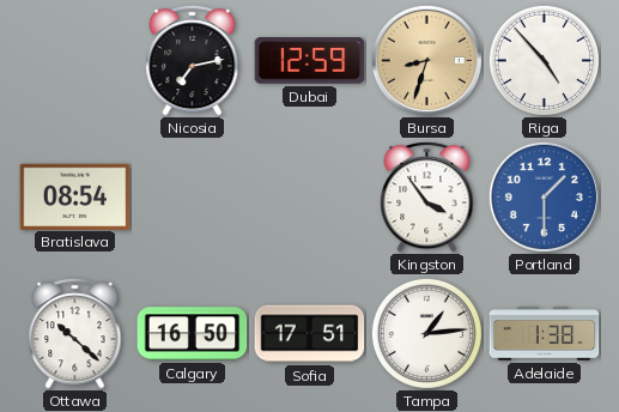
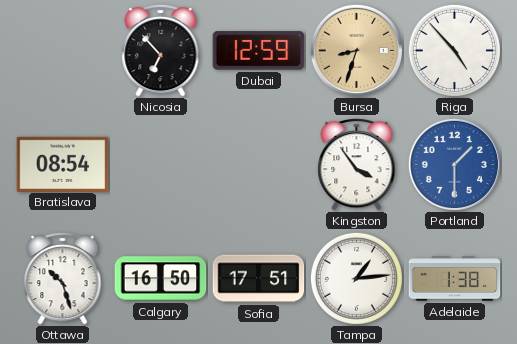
Nicosia: 7:13 -> 6:53
Ottawa: 10:22 -> 10:27
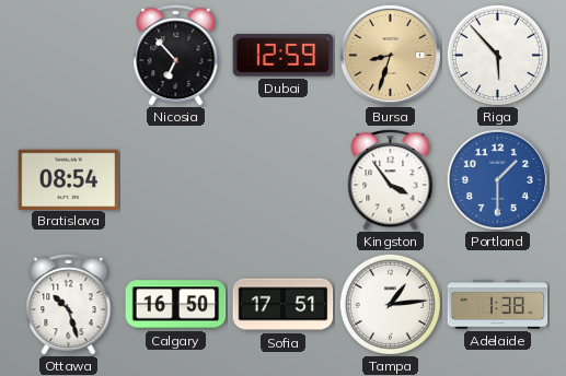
Riga: 4:53 -> 5:53
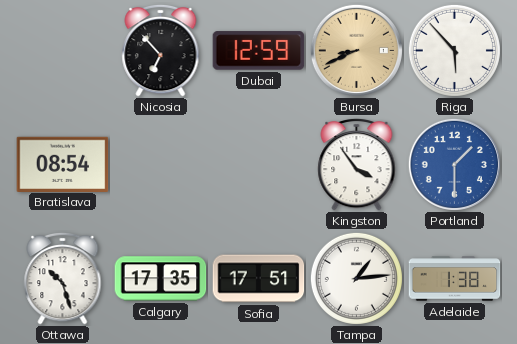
Bursa: 8:33 -> 8:41
Calgary: 16:50 -> 17:35
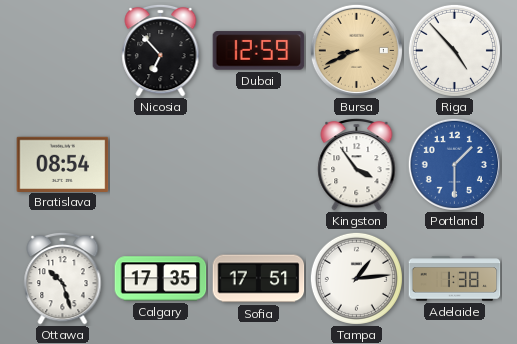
Riga: 5:53 -> 4:53
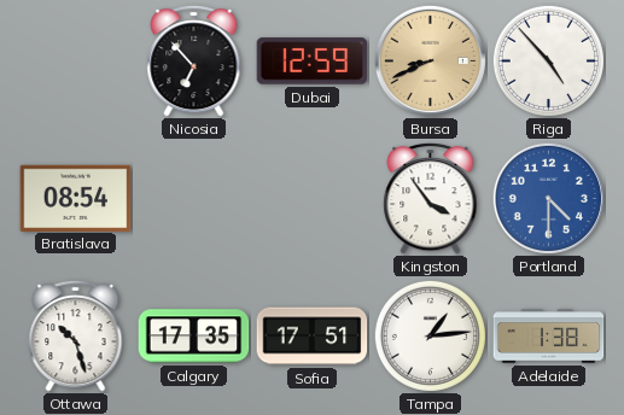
Portland: 1:30 -> 4:30
